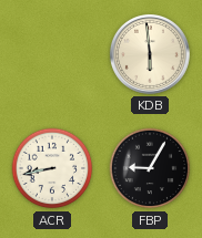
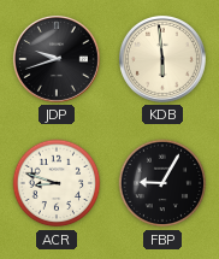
JDP: none -> 9:42
ACR: 8:43 -> 8:48
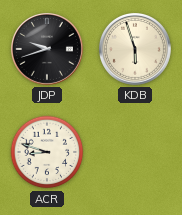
KDB: 5:59 -> 5:57
FBP: 9:05 -> none
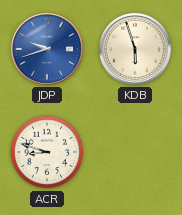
JDP dial: black -> blue
